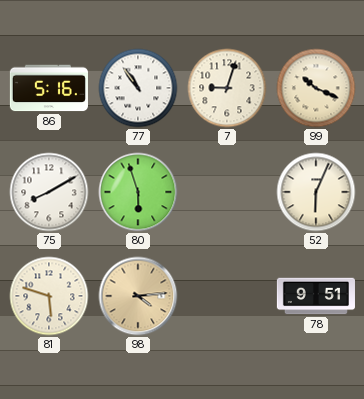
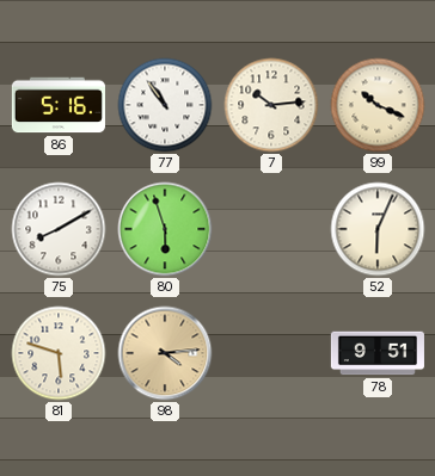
7: 9:03 -> 10:14
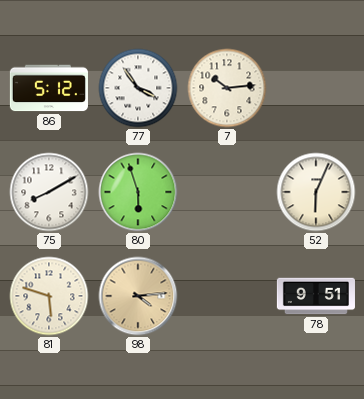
86: 5:16 -> 5:12
77: 10:54 -> 3:54
99: 10:19 -> none
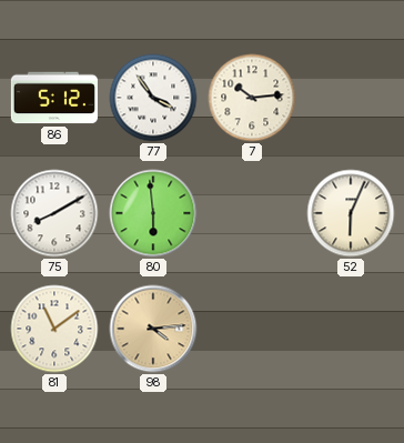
80: 5:57 -> 5:59
81: 5:48 -> 11:09
78: 9:51 -> none
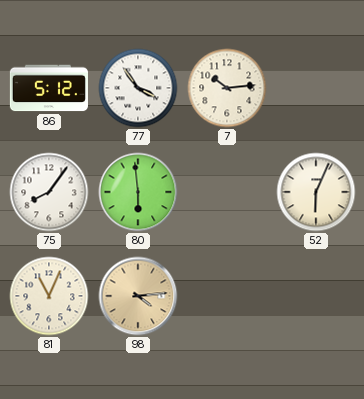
75: 8:10 -> 8:06
81: 11:09 -> 11:04
